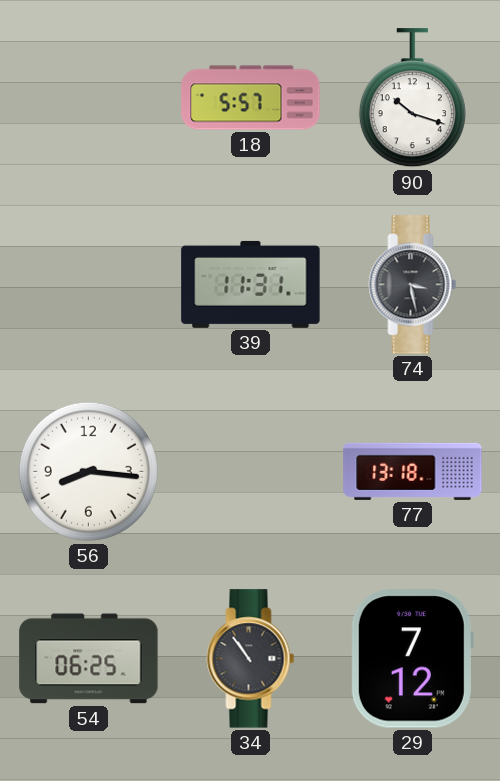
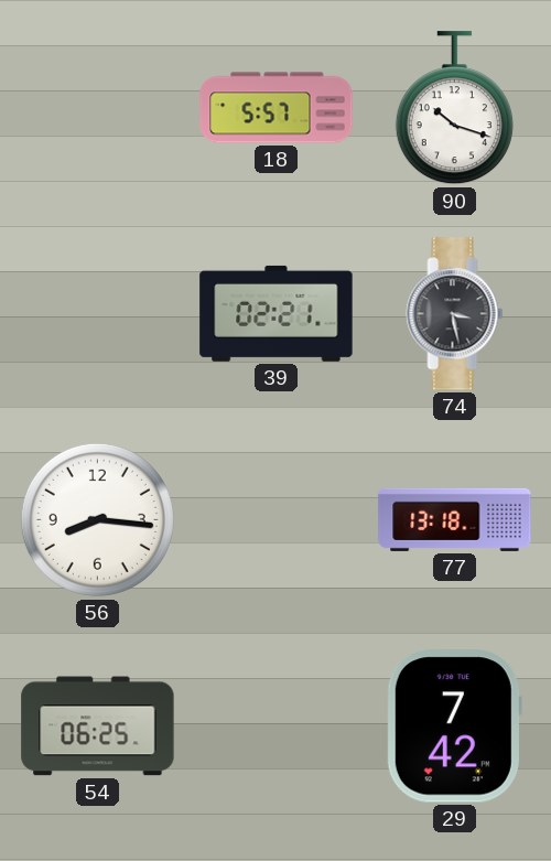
39: 11:31 -> 02:21
34: 10:54 -> none
29: 7:12 -> 7:42
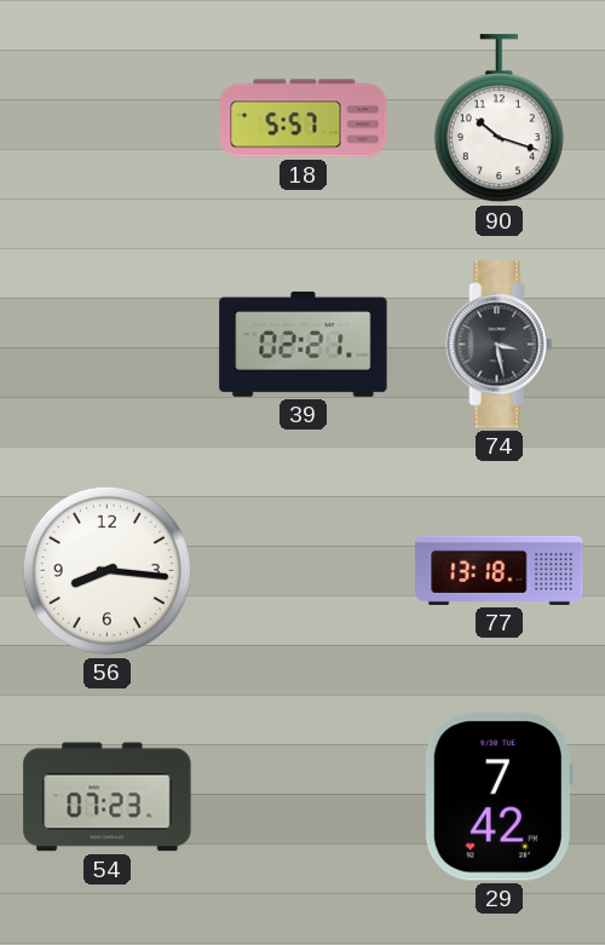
54: 06:25 -> 07:23
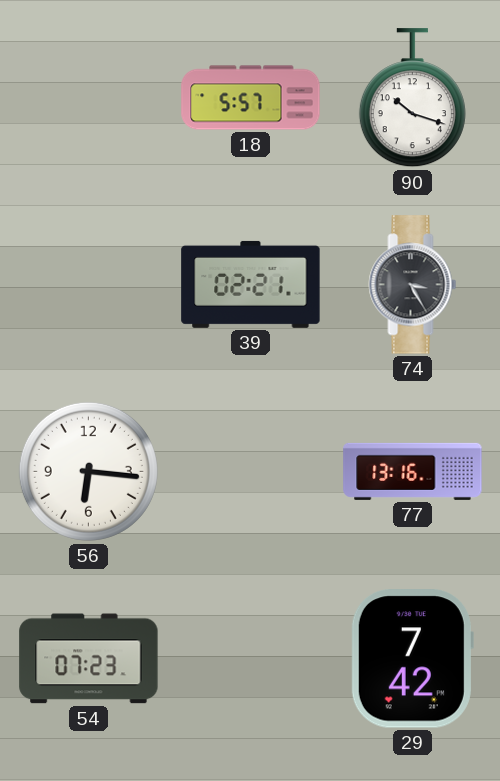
74: 3:28 -> 3:25
56: 8:16 -> 6:16
77: 13:18 -> 13:16
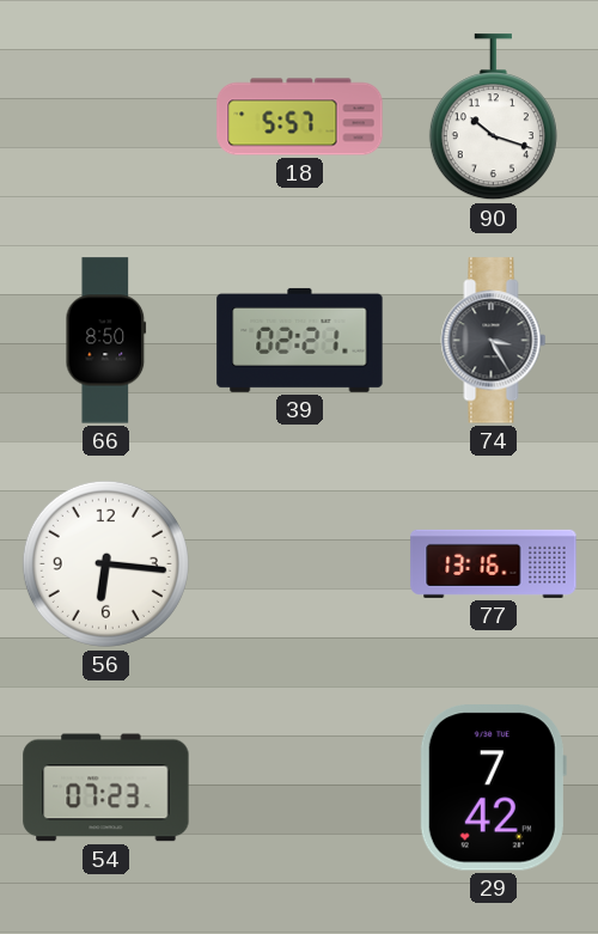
66: none -> 8:50
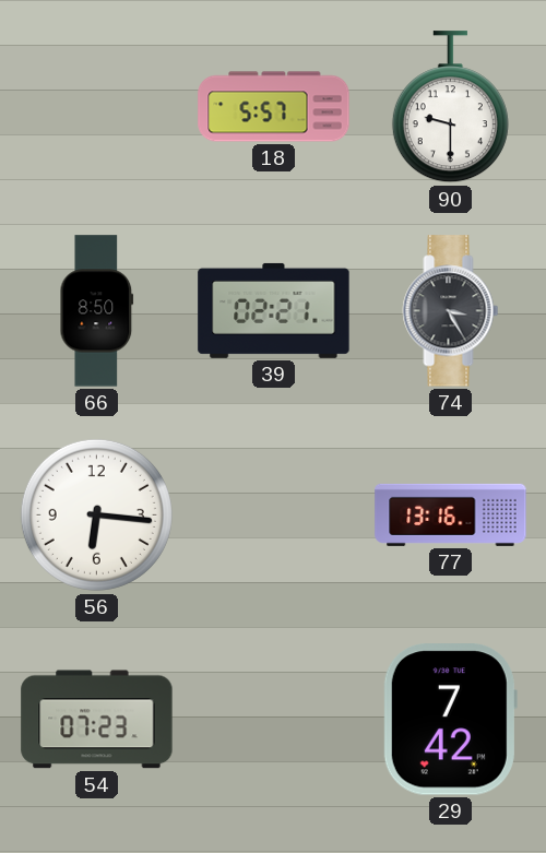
90: 10:18 -> 9:30
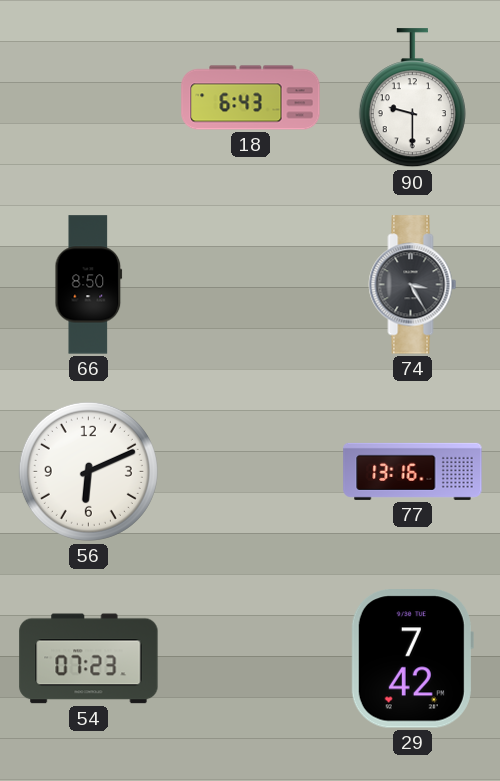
18: 5:57 -> 6:43
39: 02:21 -> none
56: 6:16 -> 6:11
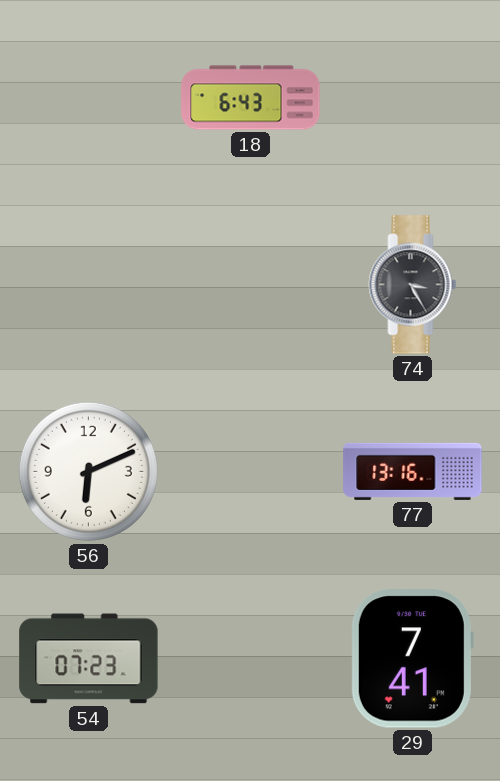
90: 9:30 -> none
66: 8:50 -> none
29: 7:42 -> 7:41
